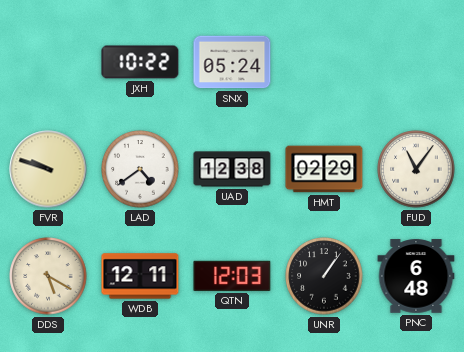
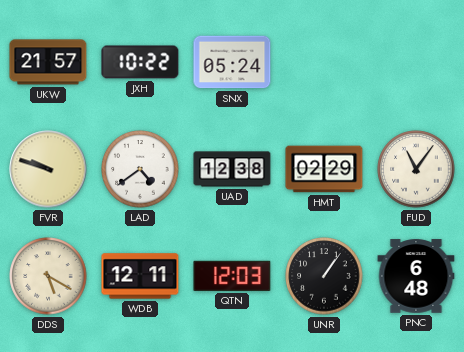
UKW: none -> 21:57
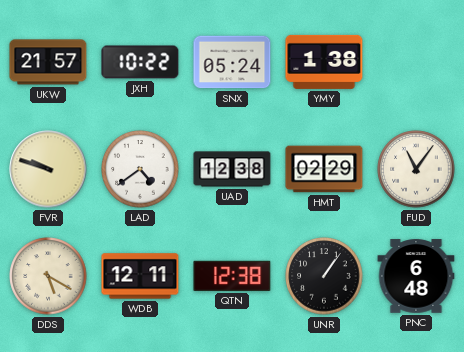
YMY: none -> 1:38
QTN: 12:03 -> 12:38
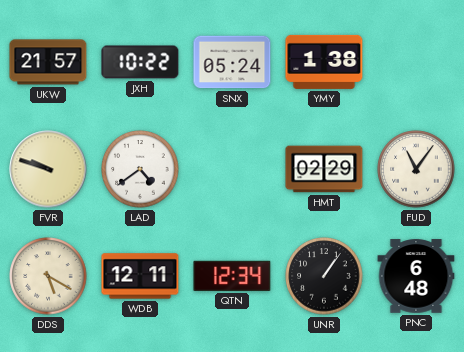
UAD: 12:38 -> none
QTN: 12:38 -> 12:34
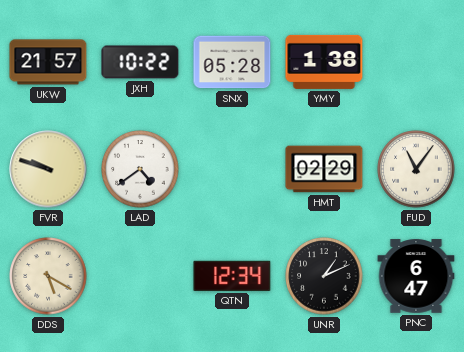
SNX: 05:24 -> 05:28
WDB: 12:11 -> none
UNR: 1:06 -> 1:11
PNC: 6:48 -> 6:47
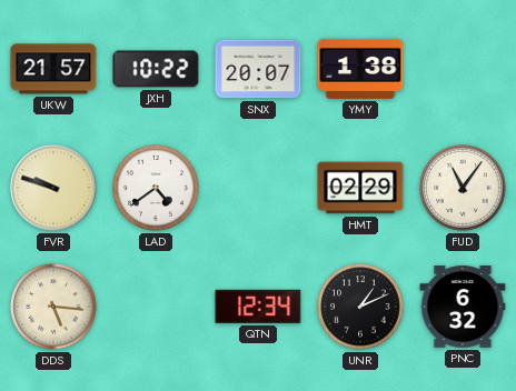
SNX: 05:28 -> 20:07
DDS: 5:20 -> 5:16
PNC: 6:47 -> 6:32
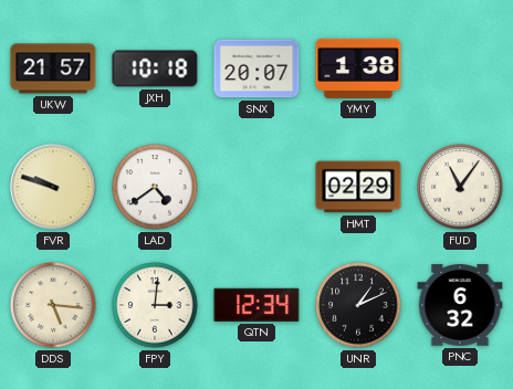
JXH: 10:22 -> 10:18
FPY: none -> 3:01
